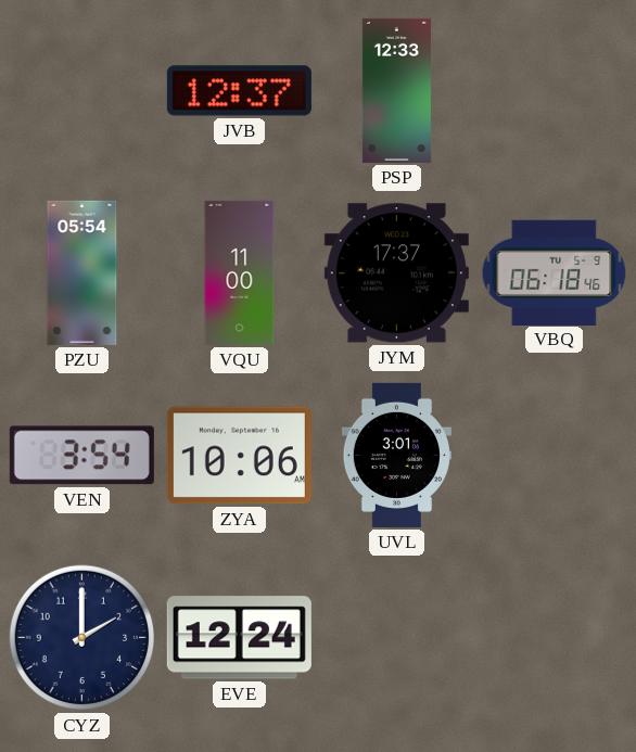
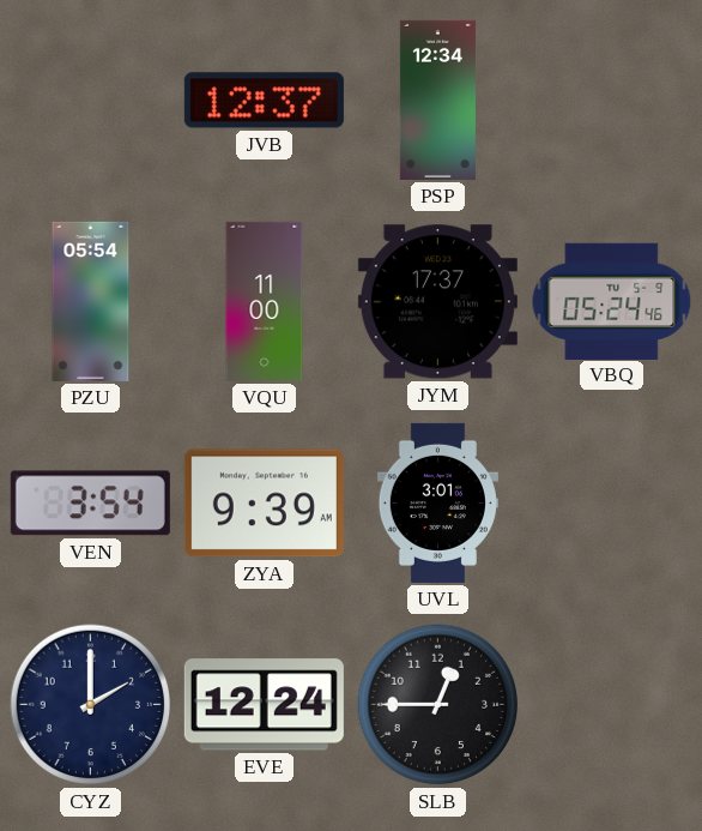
PSP: 12:33 -> 12:34
VBQ: 06:18 -> 05:24
ZYA: 10:06 -> 9:39
SLB: none -> 12:45
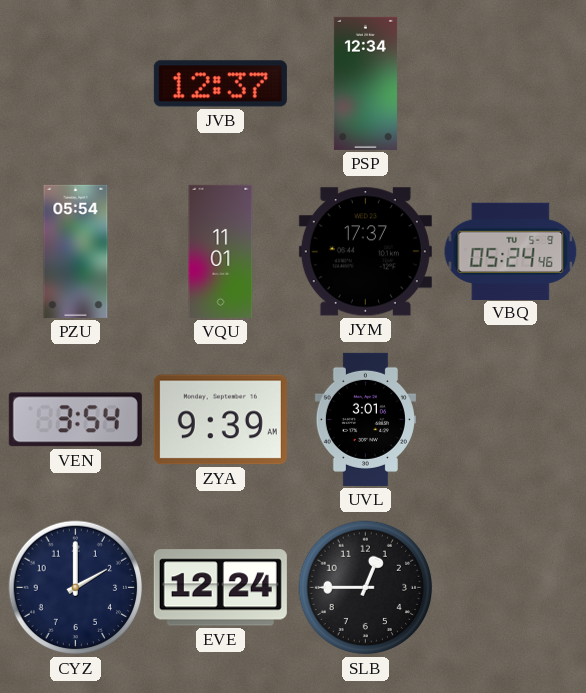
VQU: 11:00 -> 11:01
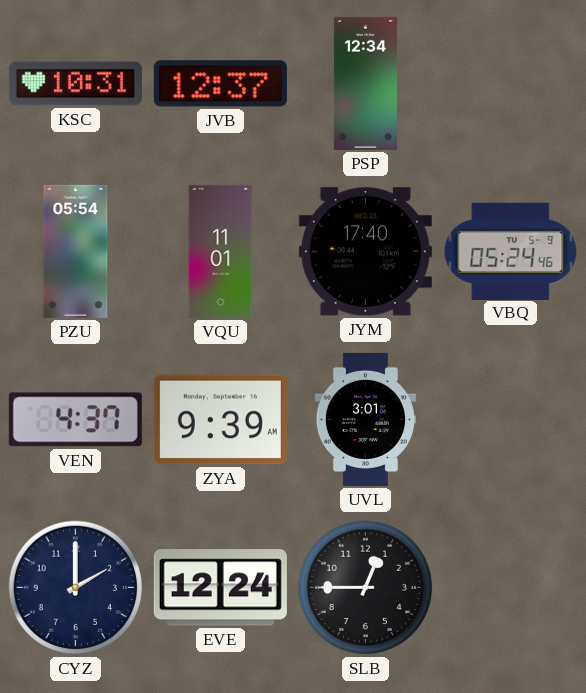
KSC: none -> 10:31
JYM: 17:37 -> 17:40
VEN: 3:54 -> 4:37
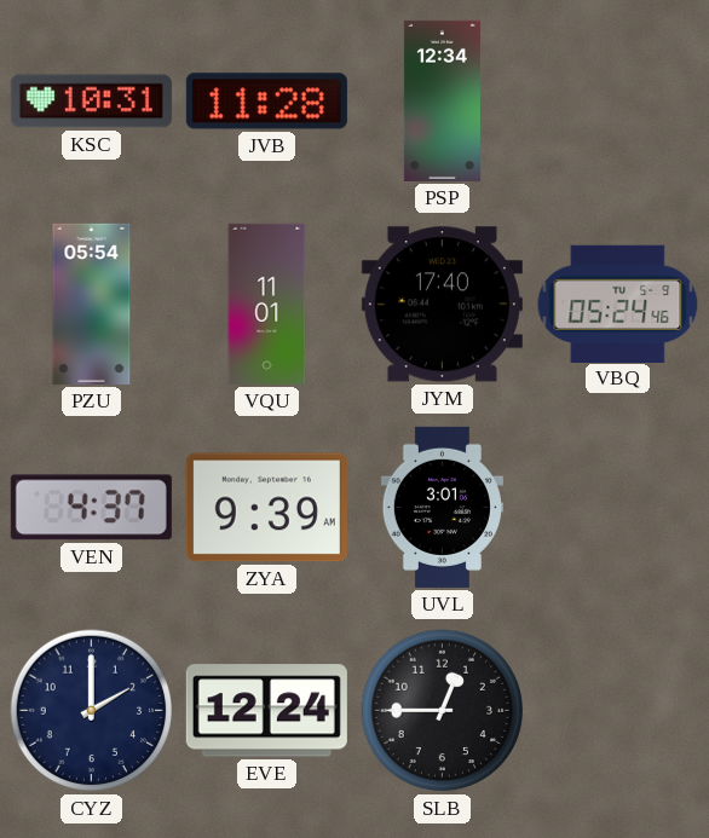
JVB: 12:37 -> 11:28
